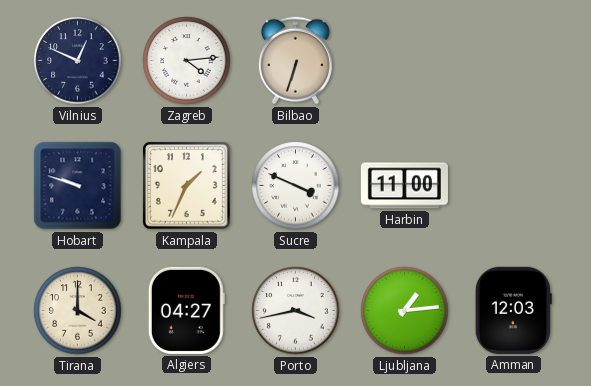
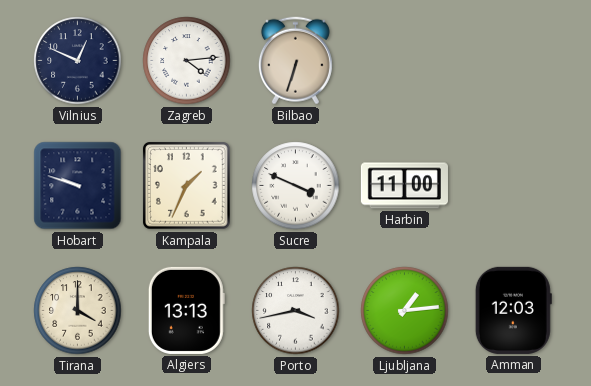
Algiers: 04:27 -> 13:13
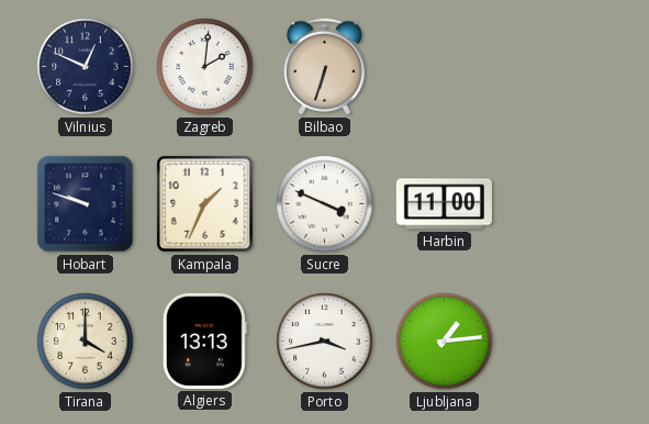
Zagreb: 4:14 -> 2:01
Amman: 12:03 -> none
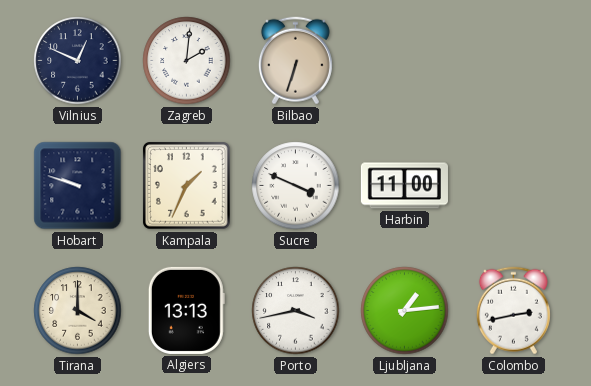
Colombo: none -> 2:43
